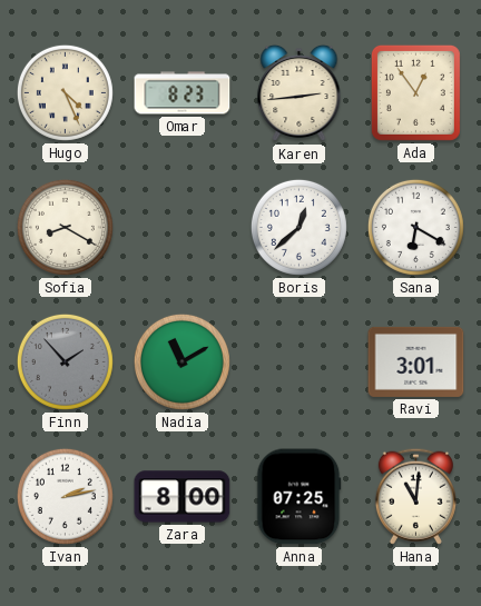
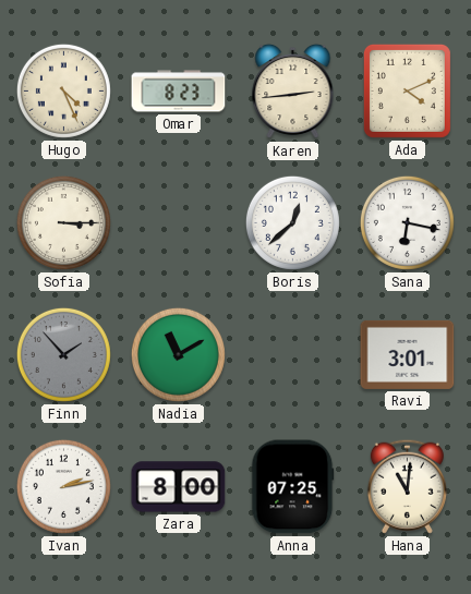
Ada: 12:54 -> 4:11
Sofia: 8:20 -> 3:15
Sana: 6:20 -> 6:17
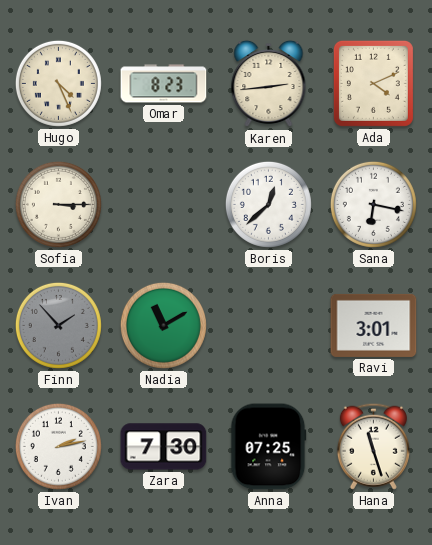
Zara: 8:00 -> 7:30
Hana: 11:01 -> 11:27
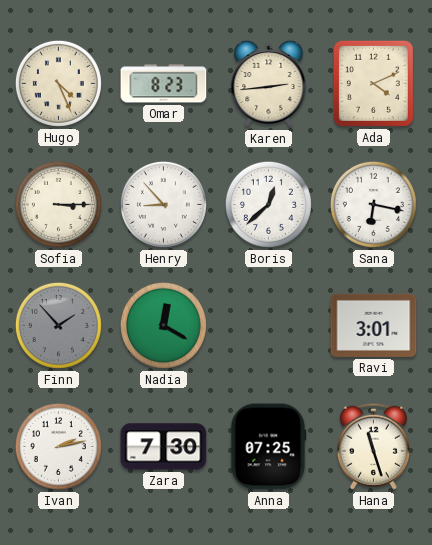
Henry: none -> 8:53
Nadia: 11:10 -> 12:20
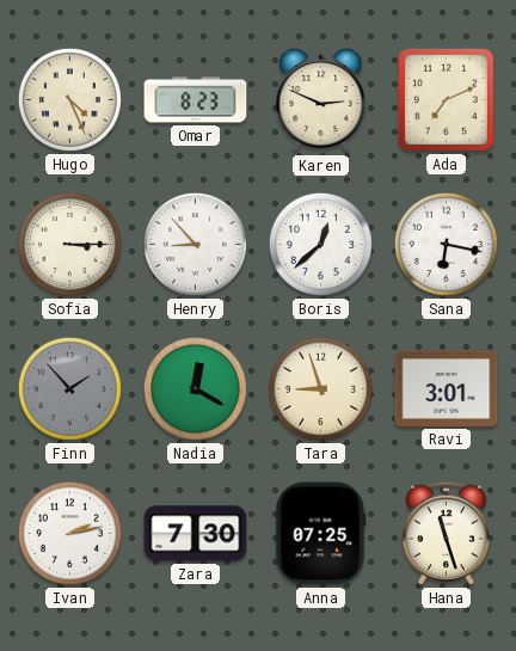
Karen: 2:44 -> 2:49
Ada: 4:11 -> 7:11
Tara: none -> 8:57
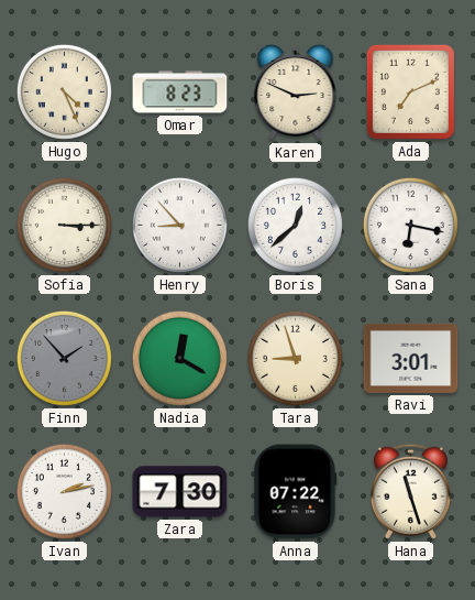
Anna: 07:25 -> 07:22
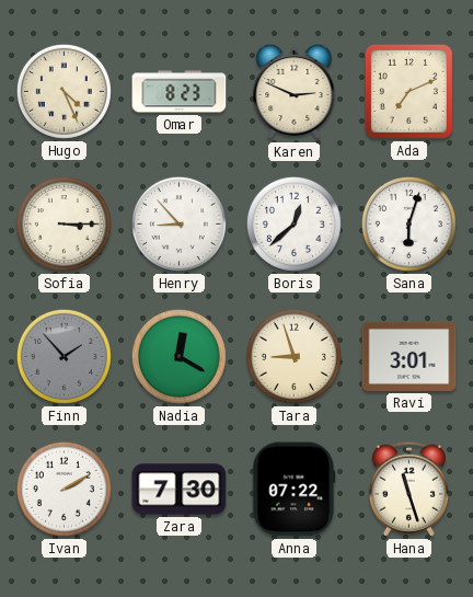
Sana: 6:17 -> 6:03
Ivan: 2:13 -> 2:10
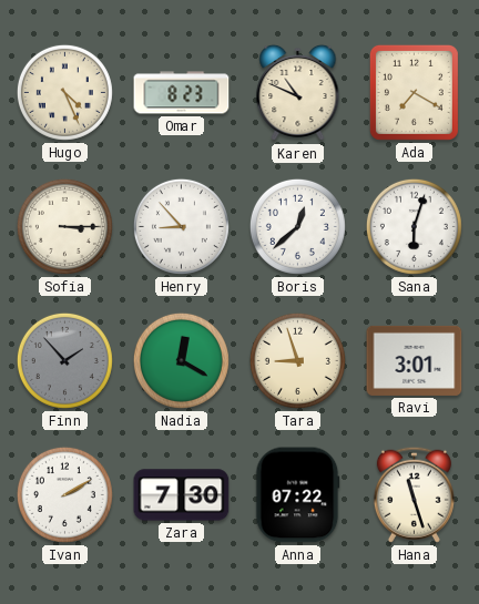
Karen: 2:49 -> 10:49
Ada: 7:11 -> 7:20
